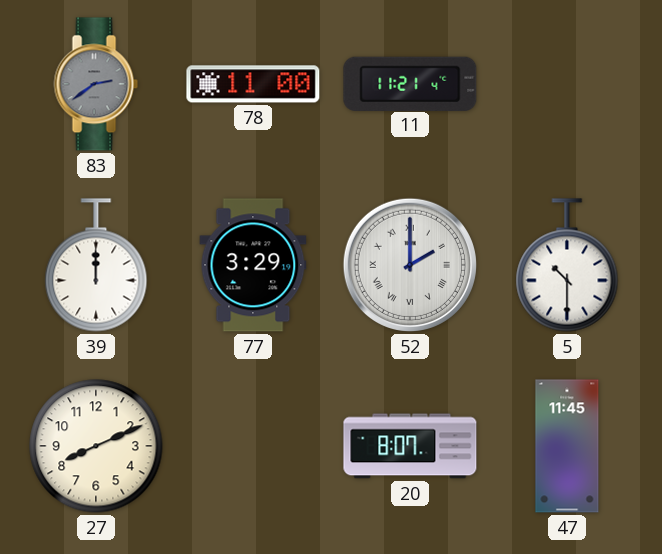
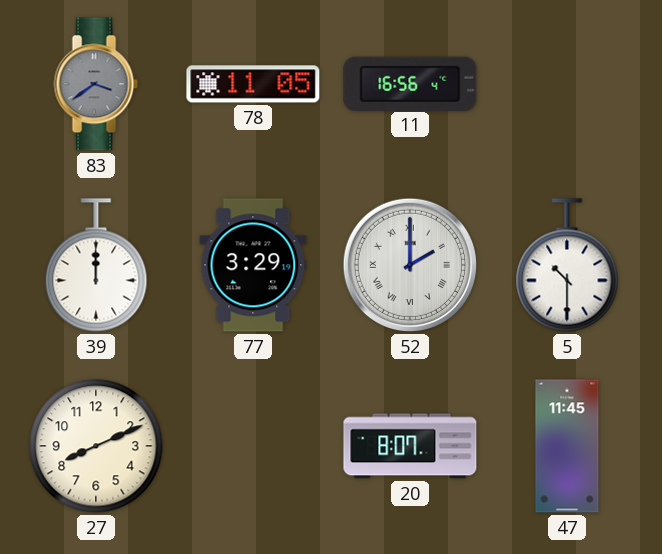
83: 2:39 -> 3:39
78: 11:00 -> 11:05
11: 11:21 -> 16:56
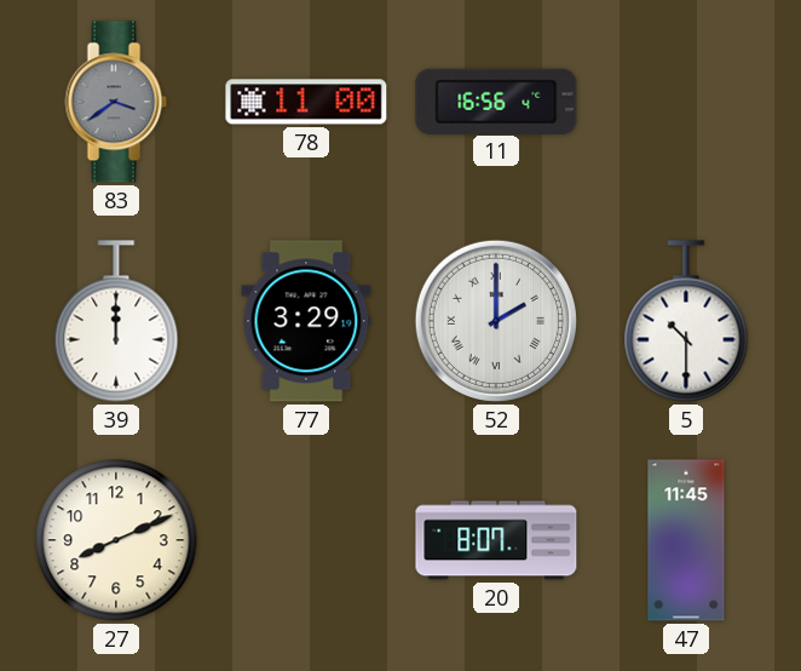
78: 11:05 -> 11:00
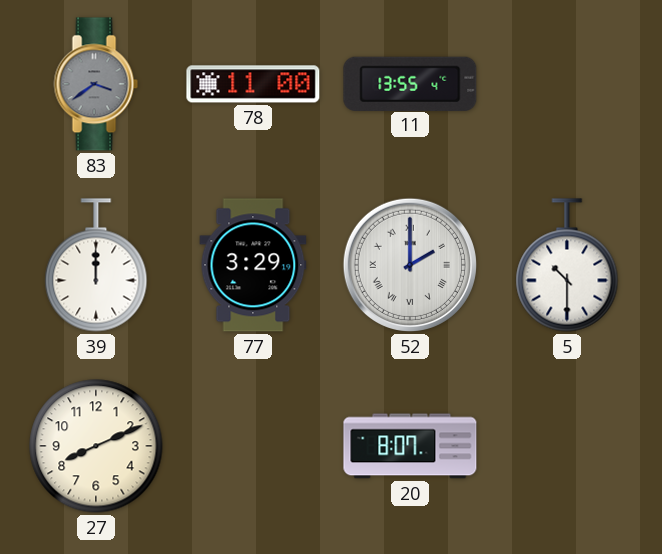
11: 16:56 -> 13:55
47: 11:45 -> none
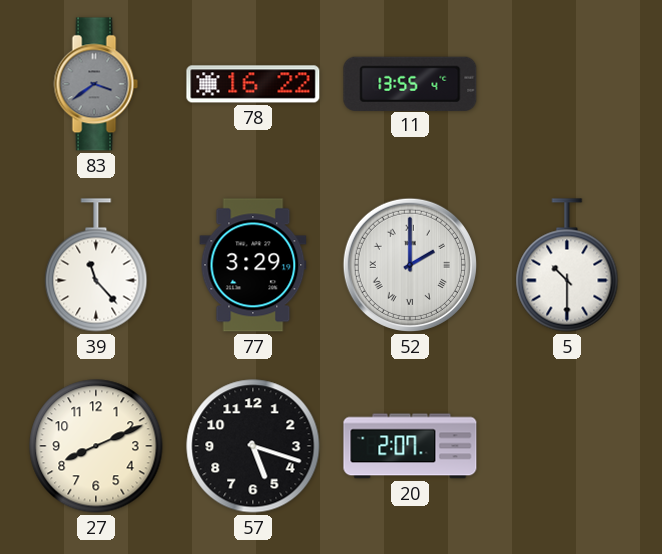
78: 11:00 -> 16:22
39: 12:00 -> 11:23
57: none -> 5:18
20: 8:07 -> 2:07
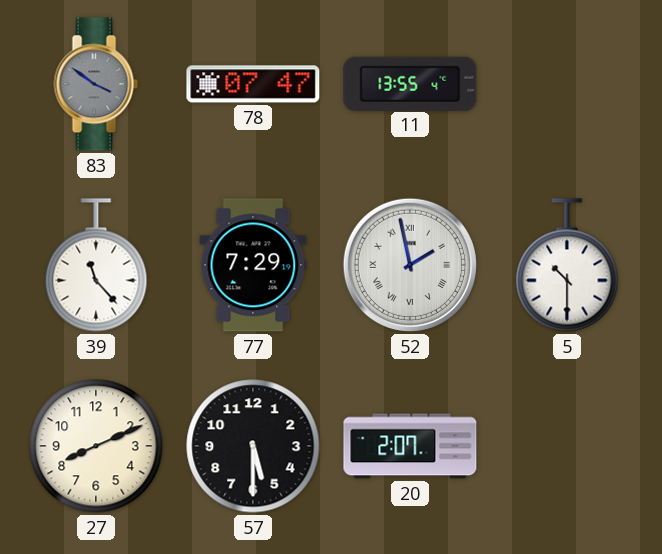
83: 3:39 -> 3:51
78: 16:22 -> 07:47
77: 3:29 -> 7:29
52: 2:00 -> 1:58
57: 5:18 -> 5:30
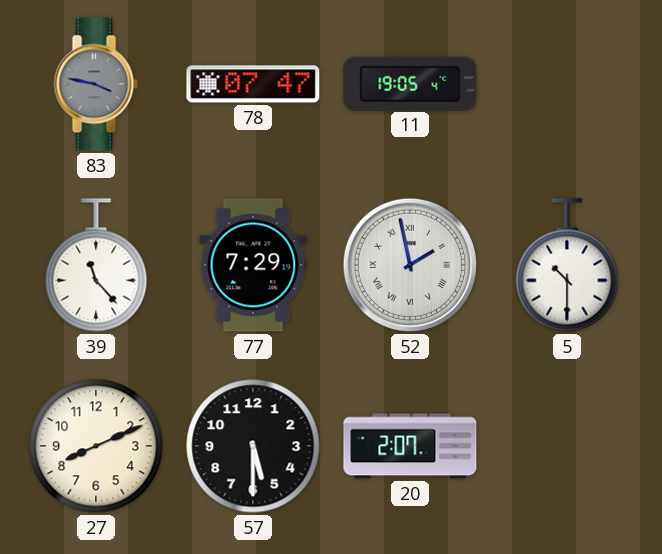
83: 3:51 -> 3:47
11: 13:55 -> 19:05
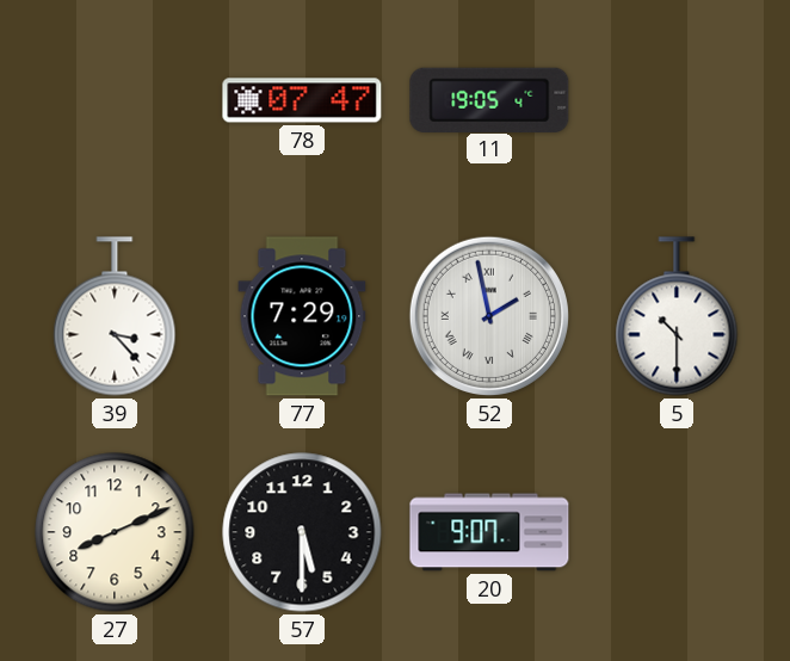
83: 3:47 -> none
39: 11:23 -> 3:23
20: 2:07 -> 9:07
